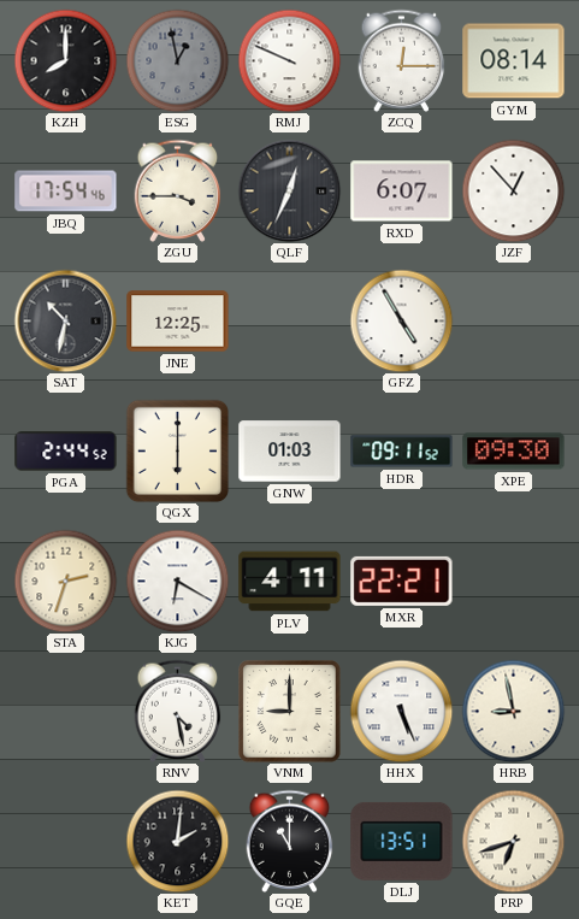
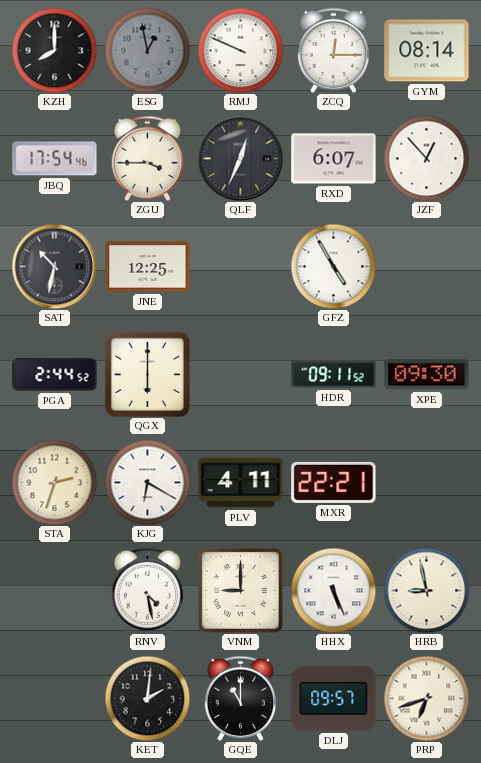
GNW: 01:03 -> none
DLJ: 13:51 -> 09:57
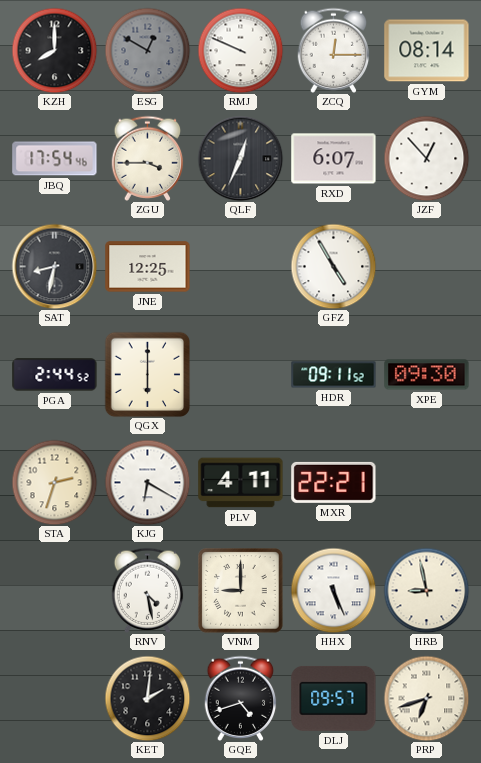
ESG: 12:58 -> 12:50
SAT: 10:32 -> 8:32
GQE: 11:00 -> 4:42
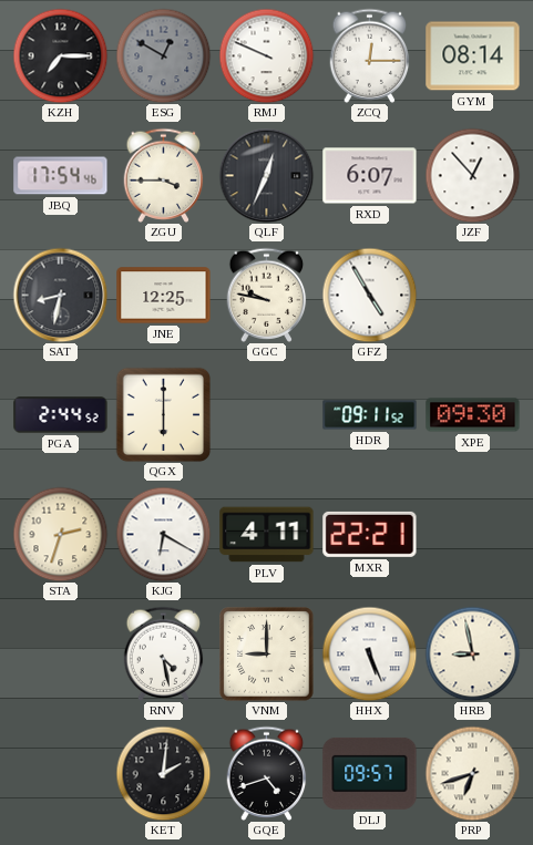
KZH: 8:00 -> 7:15
GGC: none -> 9:47
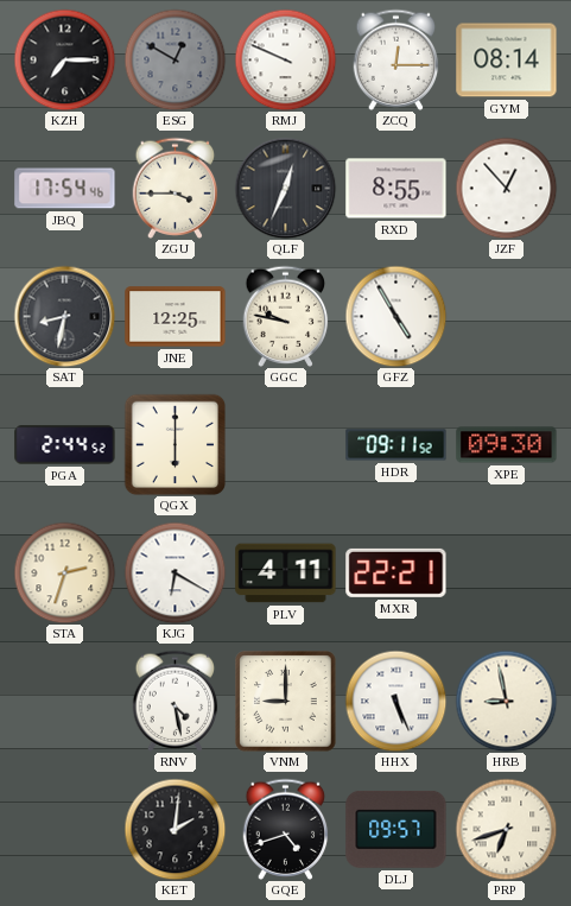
RXD: 6:07 -> 8:55
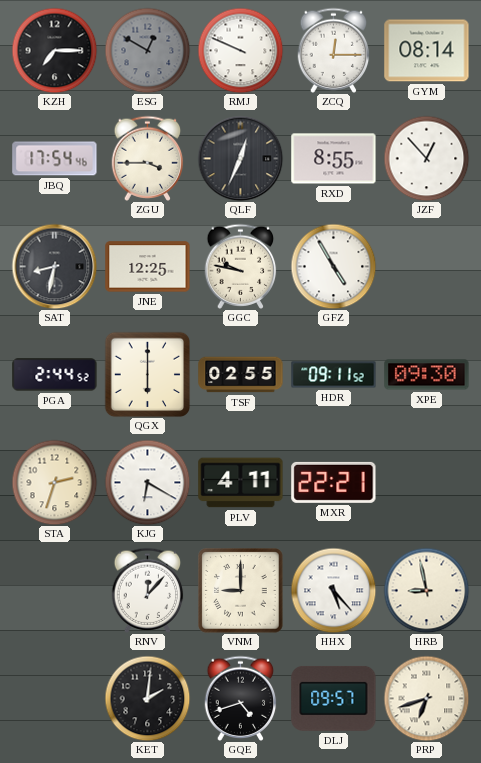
TSF: none -> 02:55
RNV: 4:28 -> 12:07
HHX: 5:26 -> 5:23
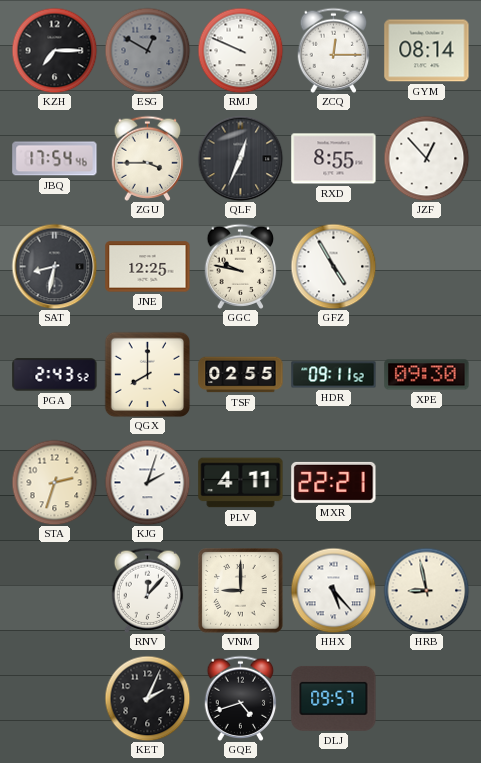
PGA: 2:44 -> 2:43
QGX: 6:00 -> 8:00
KJG: 6:20 -> 2:03
KET: 2:01 -> 2:04
PRP: 6:42 -> none
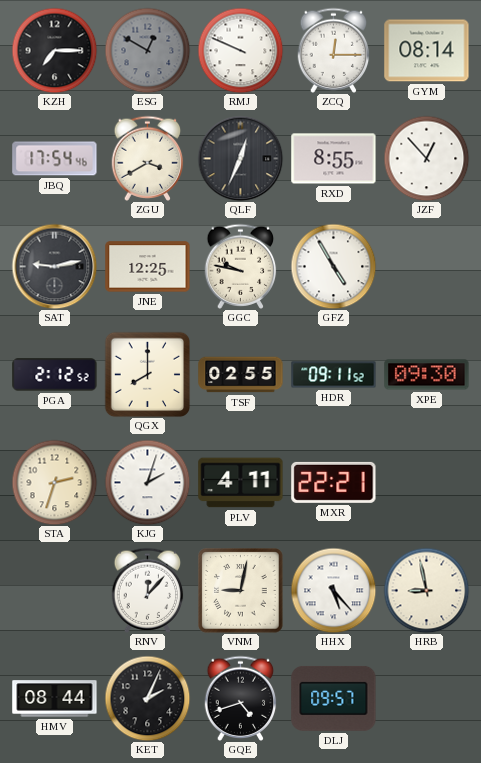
ZGU: 3:45 -> 3:40
SAT: 8:32 -> 9:13
PGA: 2:43 -> 2:12
VNM: 9:00 -> 9:02
HMV: none -> 08:44
